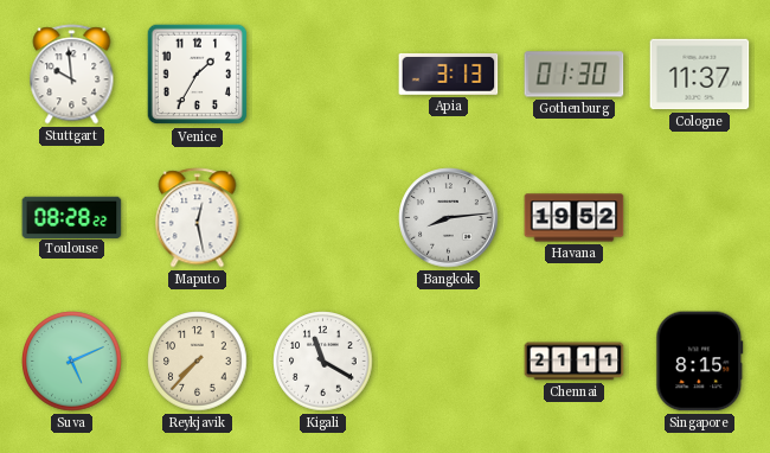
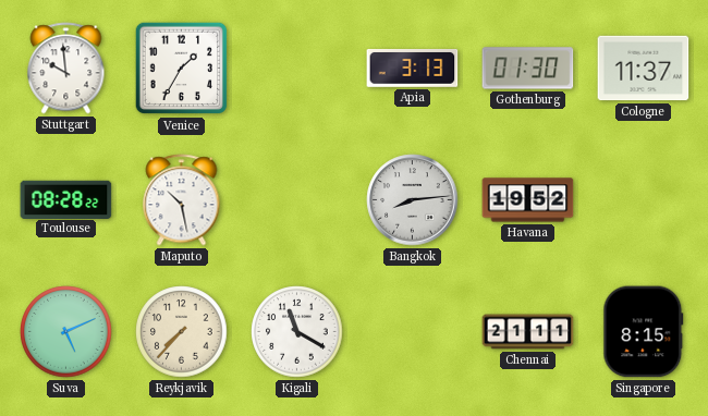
Maputo: 12:28 -> 10:28
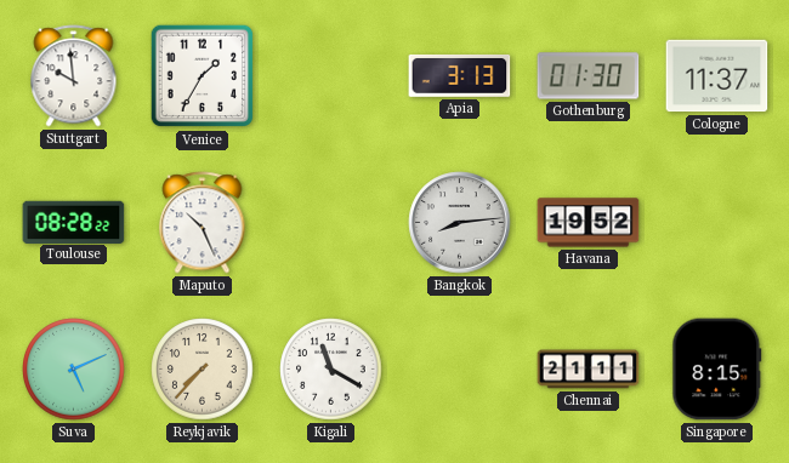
Maputo: 10:28 -> 10:26
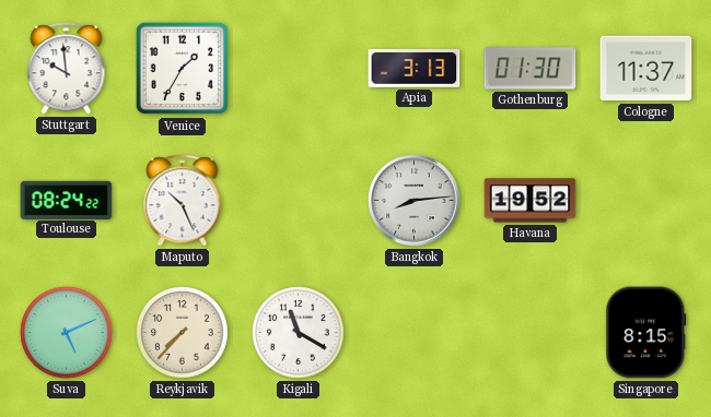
Toulouse: 08:28 -> 08:24
Chennai: 21:11 -> none
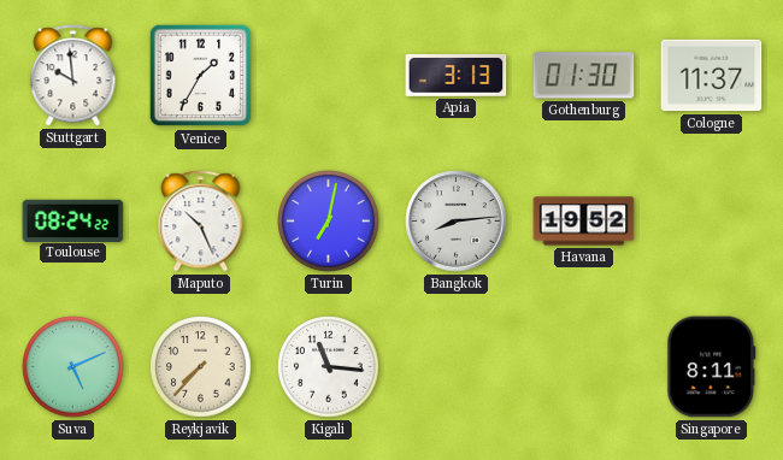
Turin: none -> 7:02
Kigali: 11:20 -> 11:16
Singapore: 8:15 -> 8:11
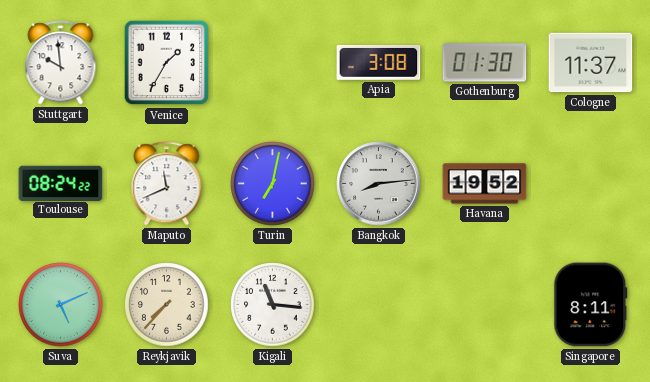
Apia: 3:13 -> 3:08
Maputo: 10:26 -> 11:41
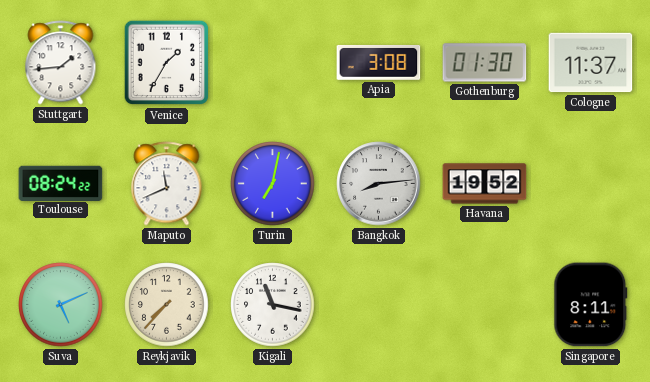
Stuttgart: 9:59 -> 1:44
Kigali: 11:16 -> 11:17
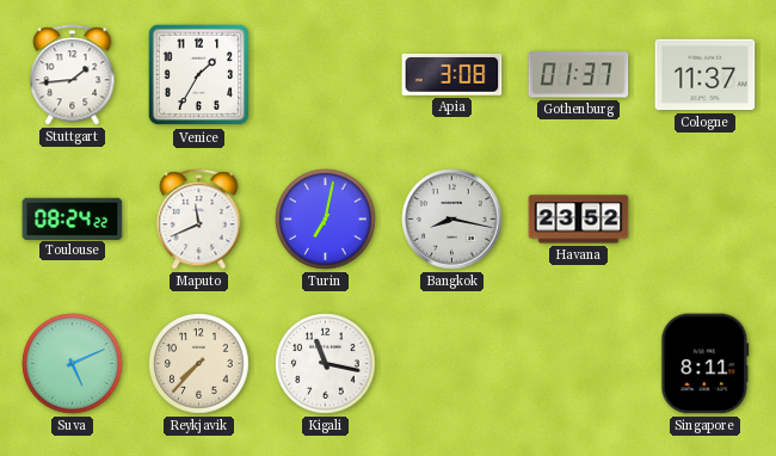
Gothenburg: 01:30 -> 01:37
Bangkok: 8:14 -> 8:17
Havana: 19:52 -> 23:52
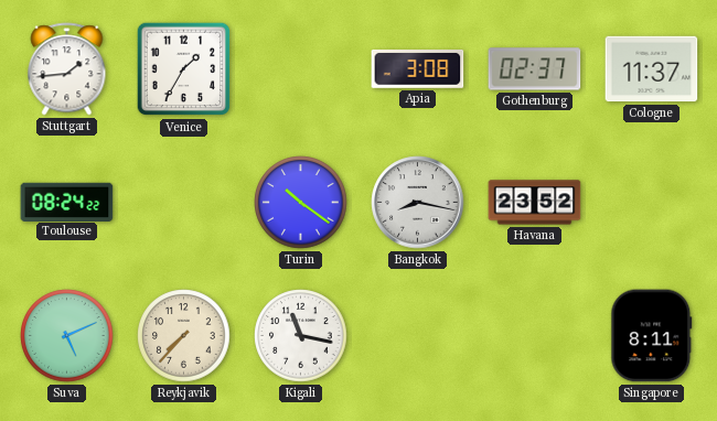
Gothenburg: 01:37 -> 02:37
Maputo: 11:41 -> none
Turin: 7:02 -> 10:21
